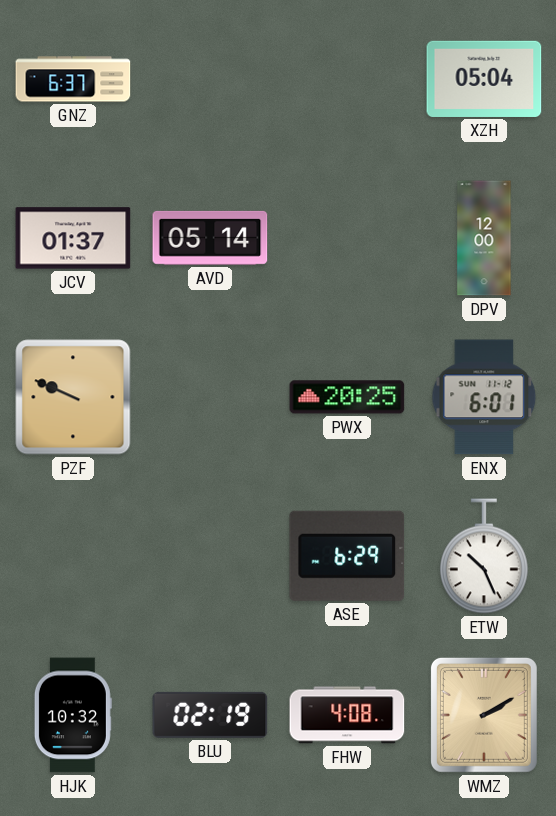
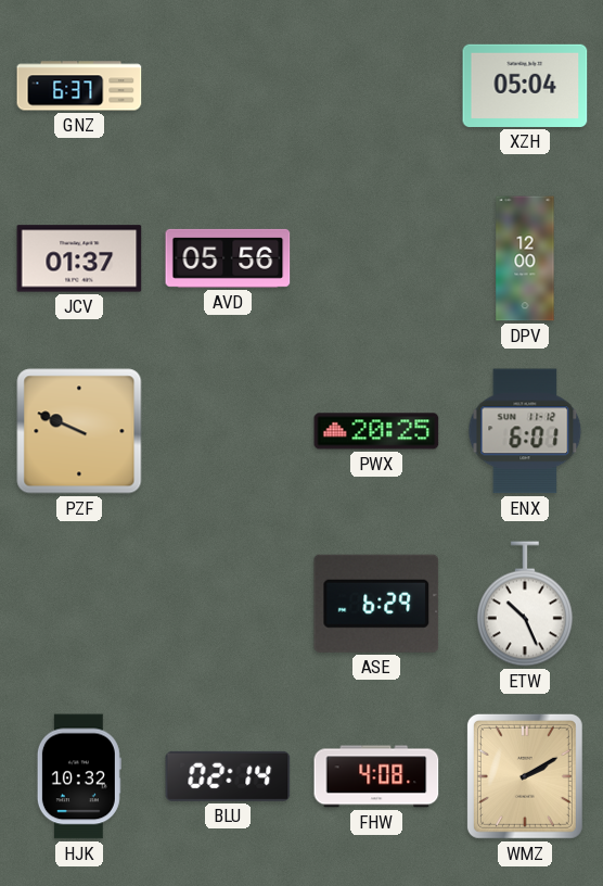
AVD: 05:14 -> 05:56
BLU: 02:19 -> 02:14
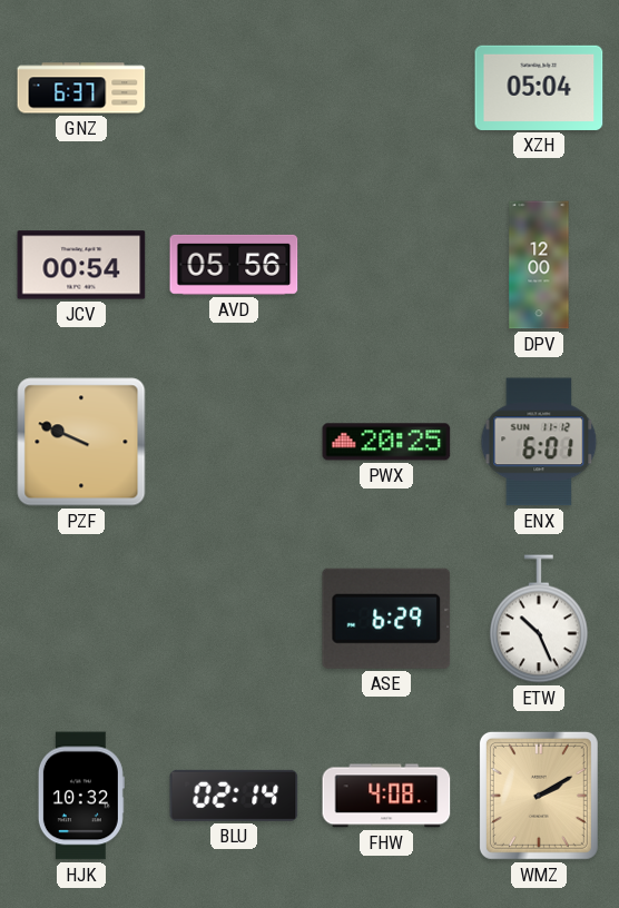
JCV: 01:37 -> 00:54
